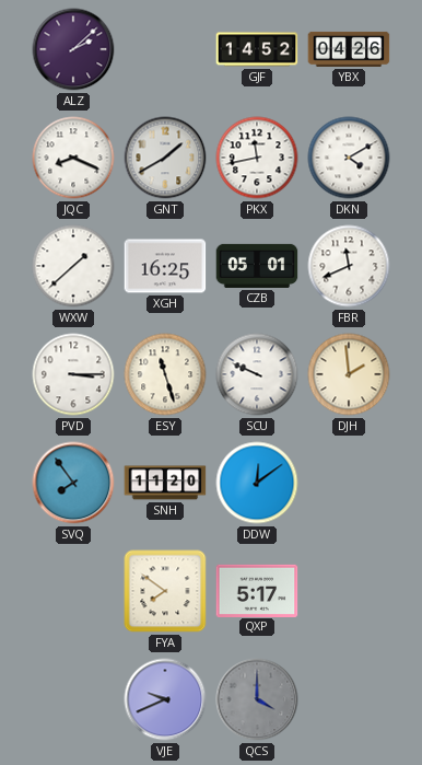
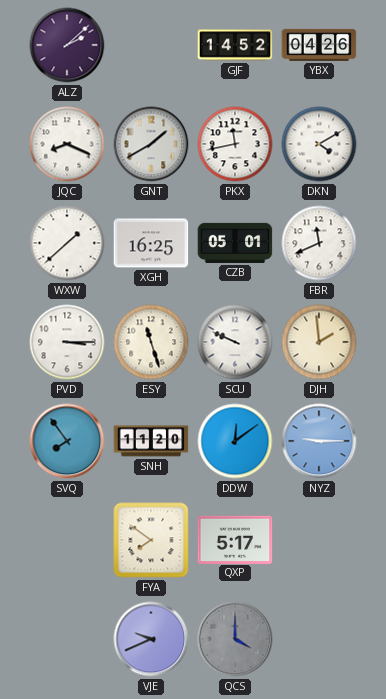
NYZ: none -> 9:15
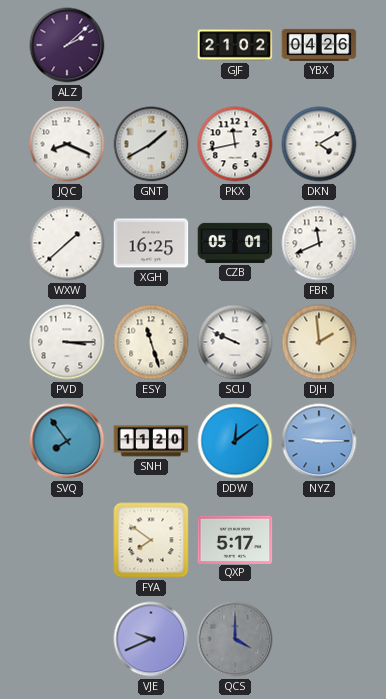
GJF: 14:52 -> 21:02
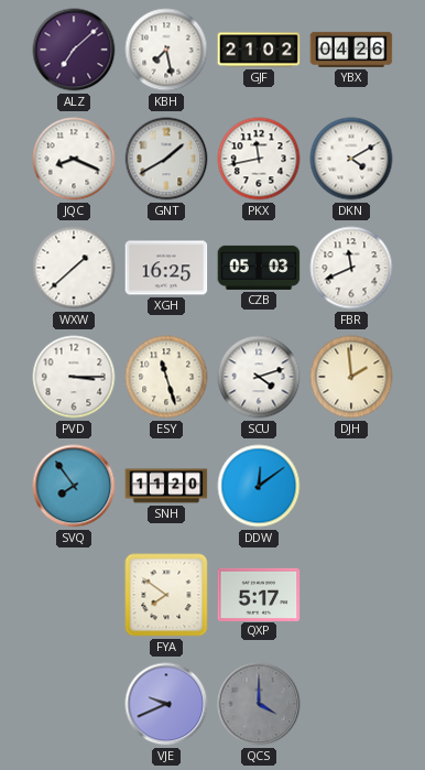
ALZ: 2:08 -> 7:08
KBH: none -> 7:28
CZB: 05:01 -> 05:03
SCU: 9:49 -> 4:12
NYZ: 9:15 -> none
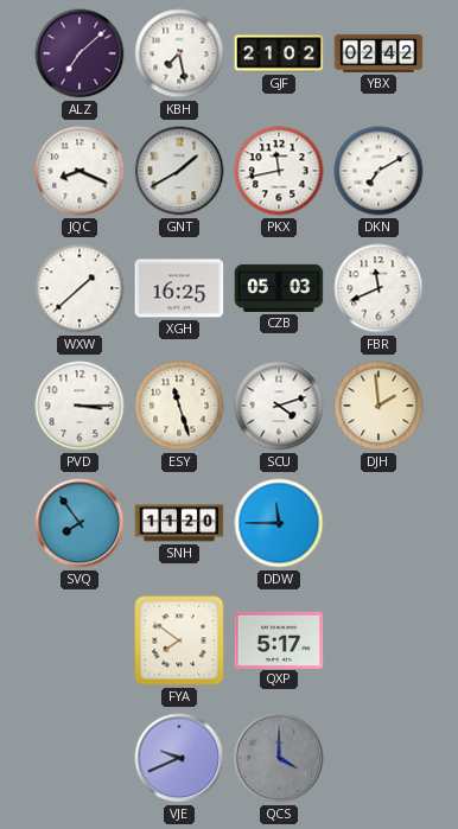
YBX: 04:26 -> 02:42
DKN: 4:10 -> 7:10
DDW: 12:09 -> 11:45
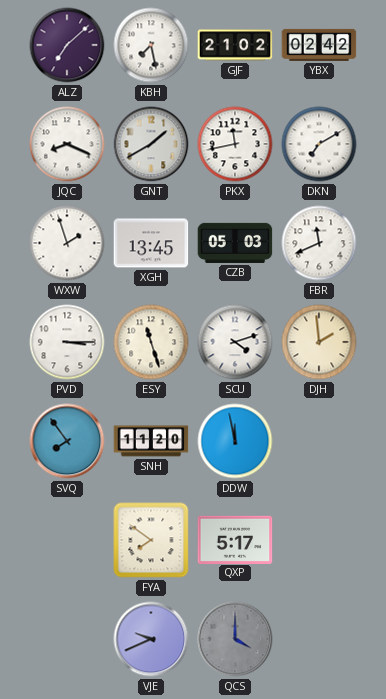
WXW: 1:38 -> 1:57
XGH: 16:25 -> 13:45
DDW: 11:45 -> 11:58
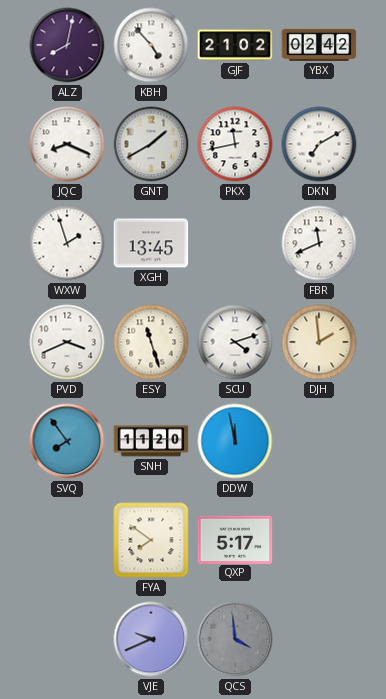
ALZ: 7:08 -> 8:02
KBH: 7:28 -> 4:53
CZB: 05:03 -> none
PVD: 3:15 -> 3:41
QCS: 4:00 -> 3:59
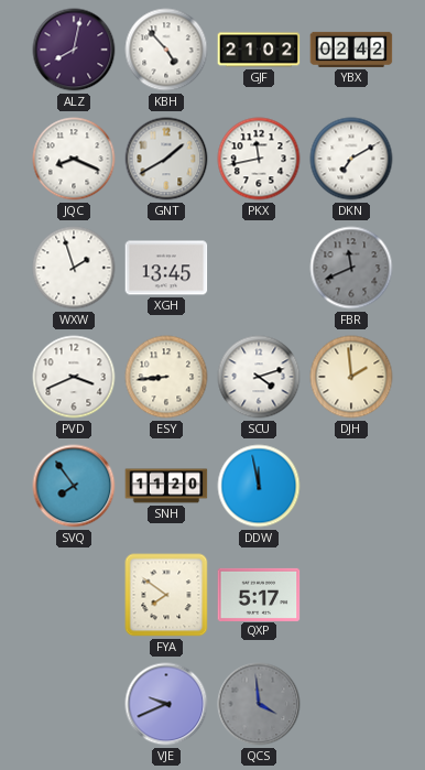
FBR dial: white -> grey
ESY: 11:27 -> 8:44
